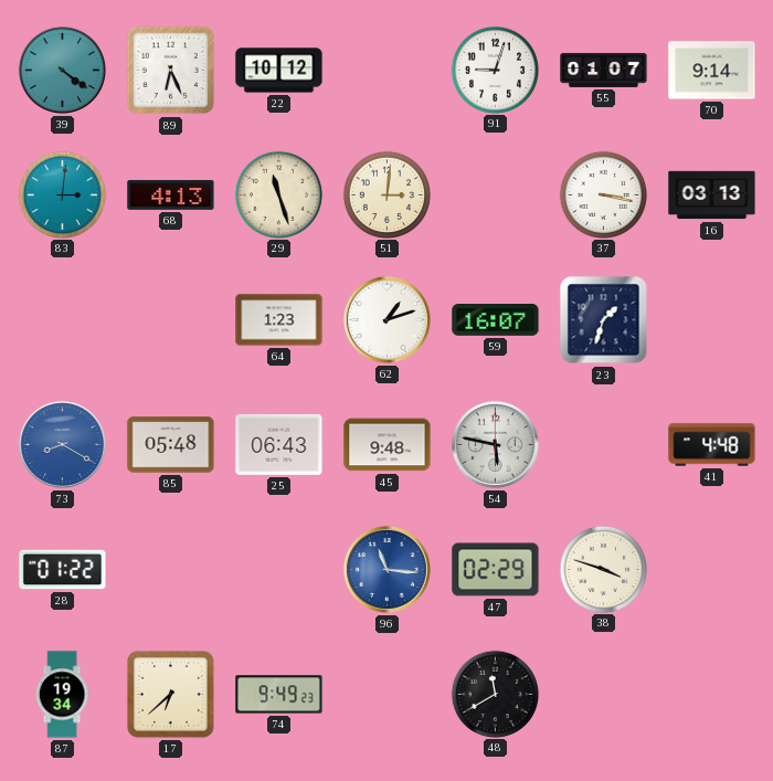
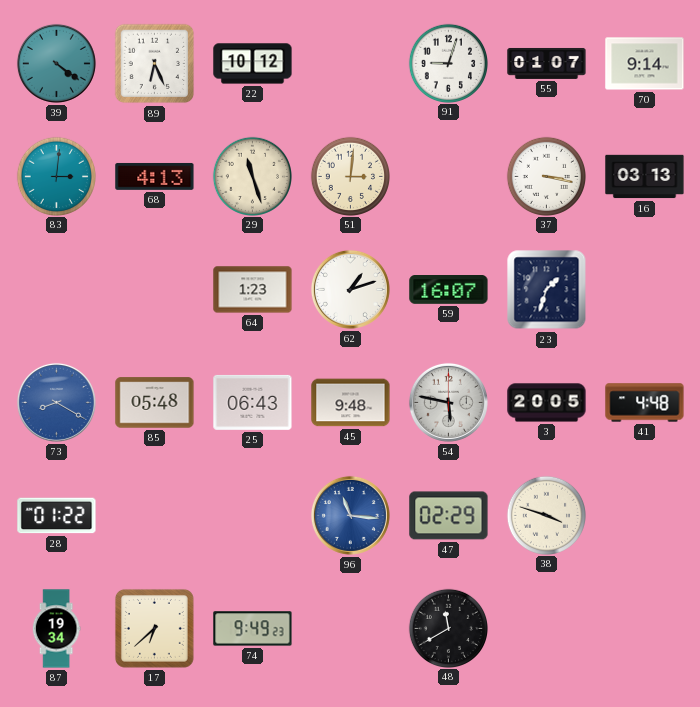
3: none -> 20:05
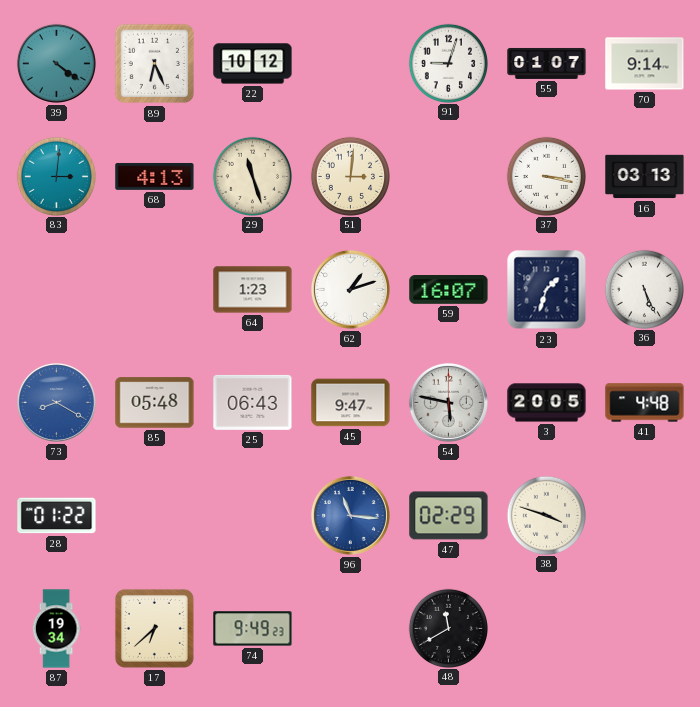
36: none -> 5:26
45: 9:48 -> 9:47
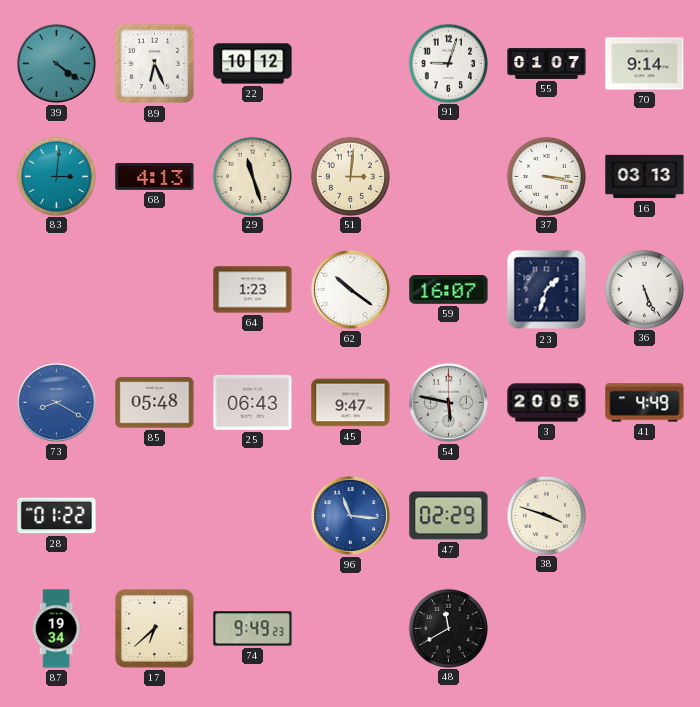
62: 1:12 -> 10:21
41: 4:48 -> 4:49
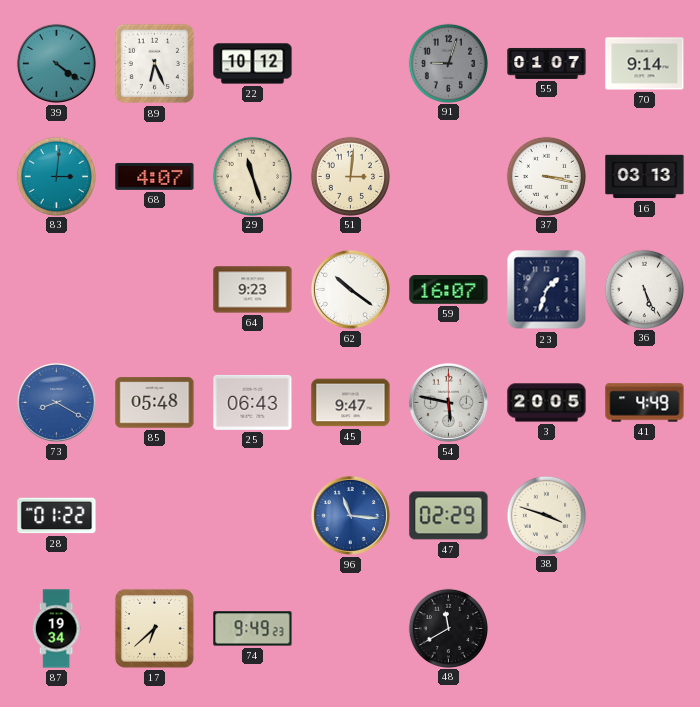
91 dial: white -> grey
68: 4:13 -> 4:07
64: 1:23 -> 9:23
